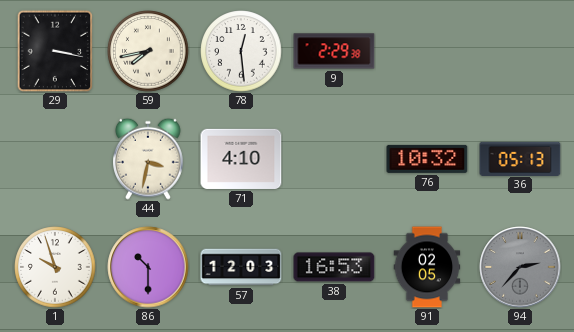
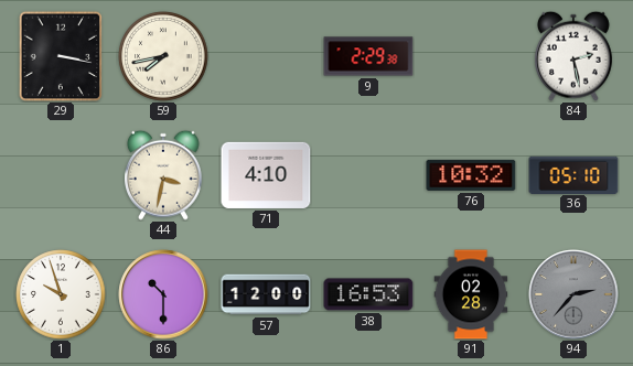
78: 12:29 -> none
84: none -> 2:28
36: 05:13 -> 05:10
57: 12:03 -> 12:00
91: 02:05 -> 02:28
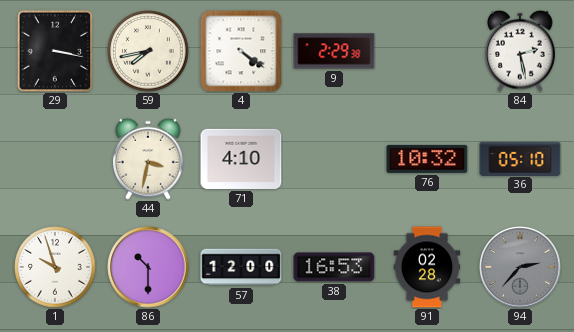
4: none -> 4:21
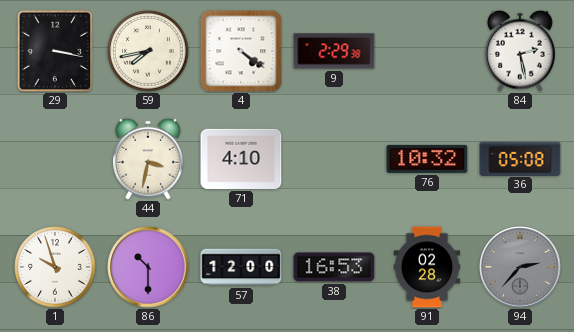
36: 05:10 -> 05:08
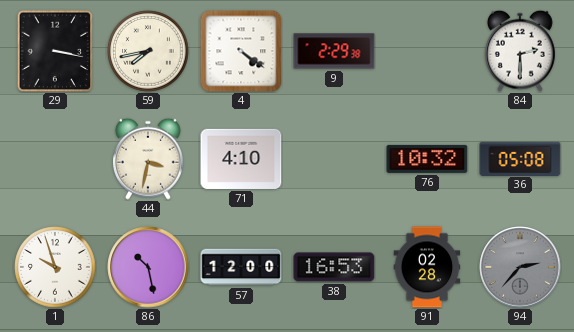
84: 2:28 -> 2:30
86: 10:30 -> 10:28
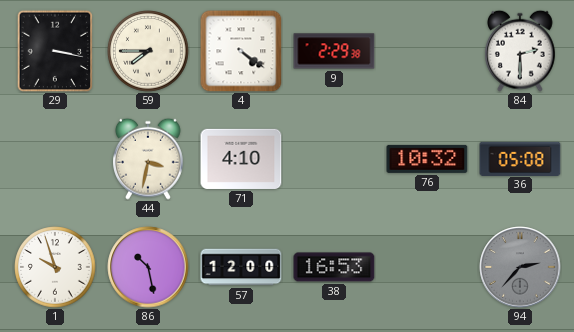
59: 7:43 -> 7:45
91: 02:28 -> none
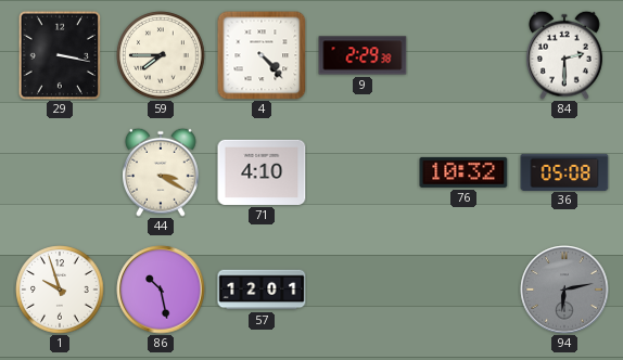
4: 4:21 -> 4:23
44: 3:32 -> 3:20
57: 12:00 -> 12:01
38: 16:53 -> none
94: 2:37 -> 6:13
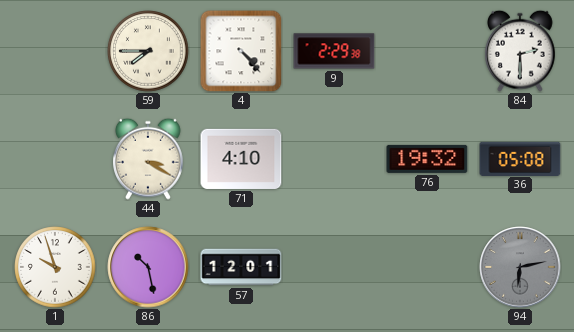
29: 3:17 -> none
76: 10:32 -> 19:32
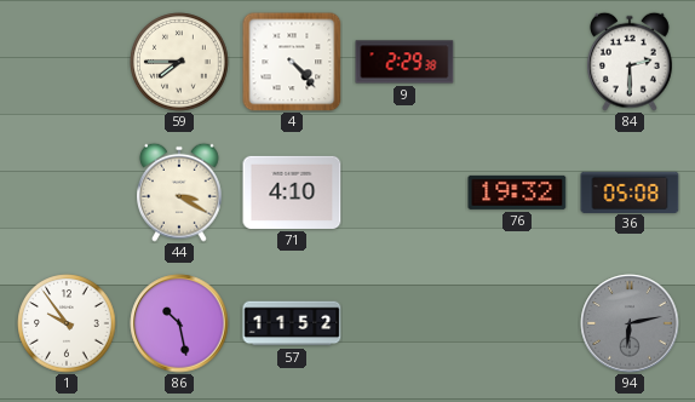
1: 9:57 -> 9:54
57: 12:01 -> 11:52
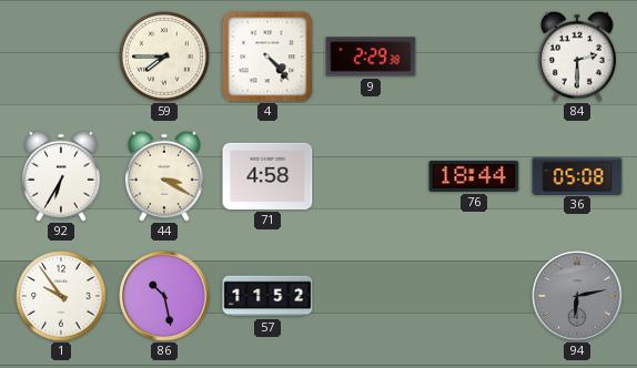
92: none -> 6:35
71: 4:10 -> 4:58
76: 19:32 -> 18:44
